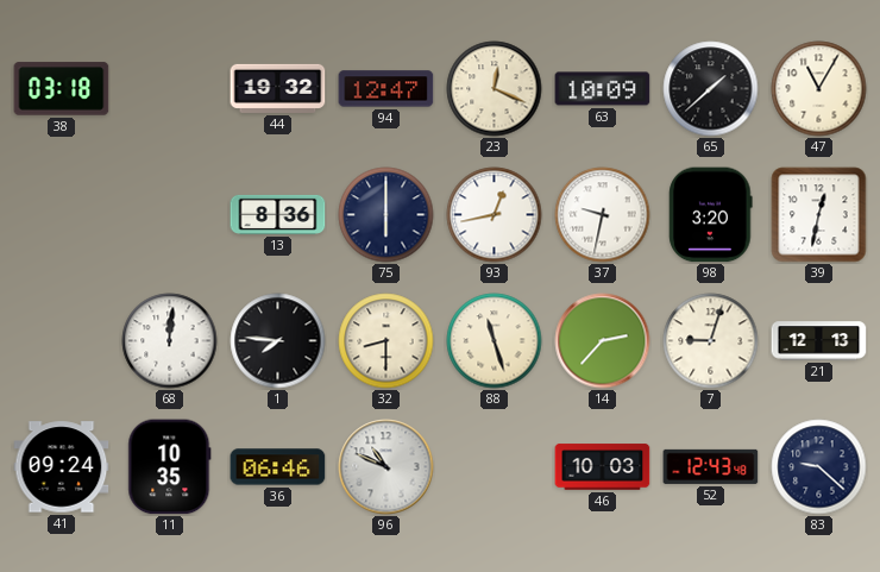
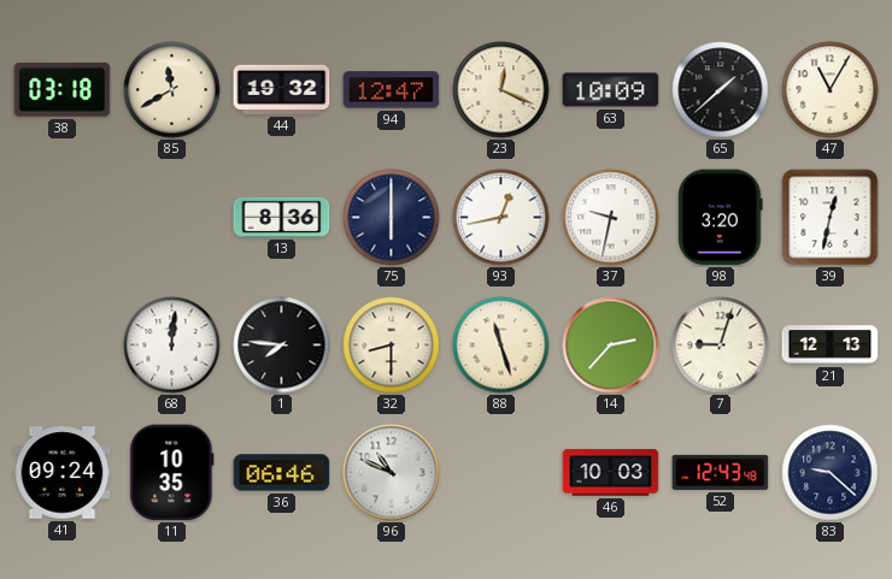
85: none -> 11:40
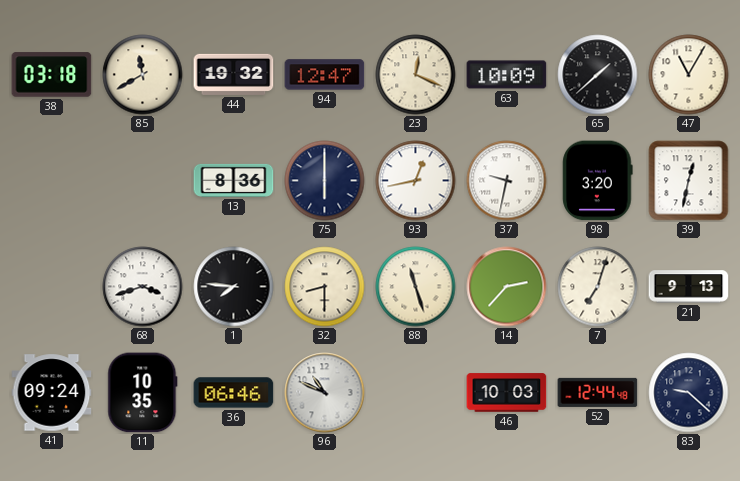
68: 12:01 -> 3:42
7: 9:03 -> 7:03
21: 12:13 -> 9:13
52: 12:43 -> 12:44
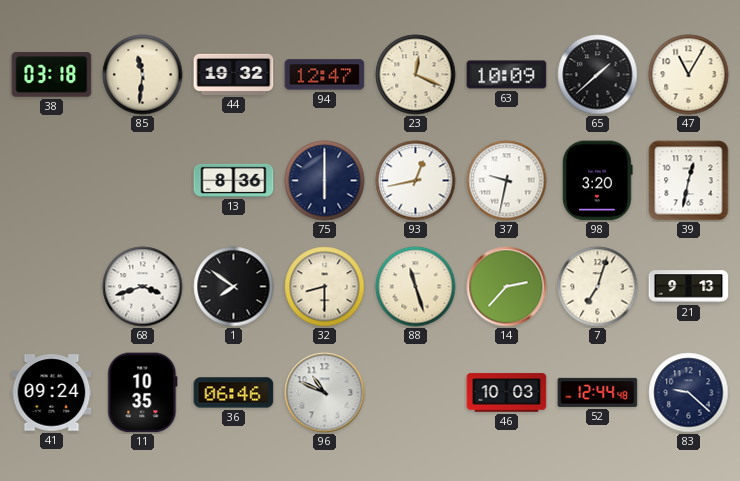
85: 11:40 -> 11:31
1: 7:46 -> 7:51
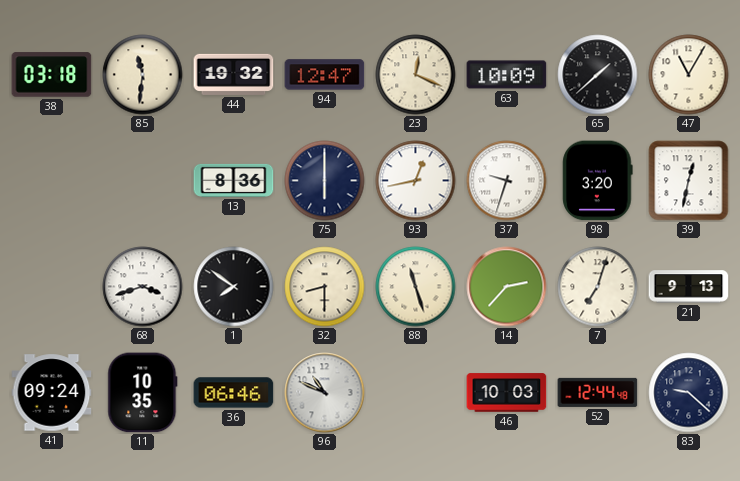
37: 9:32 -> 9:33
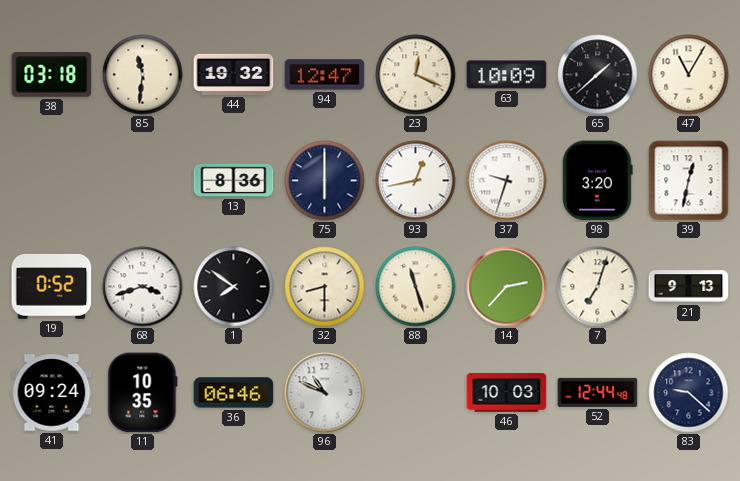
19: none -> 0:52
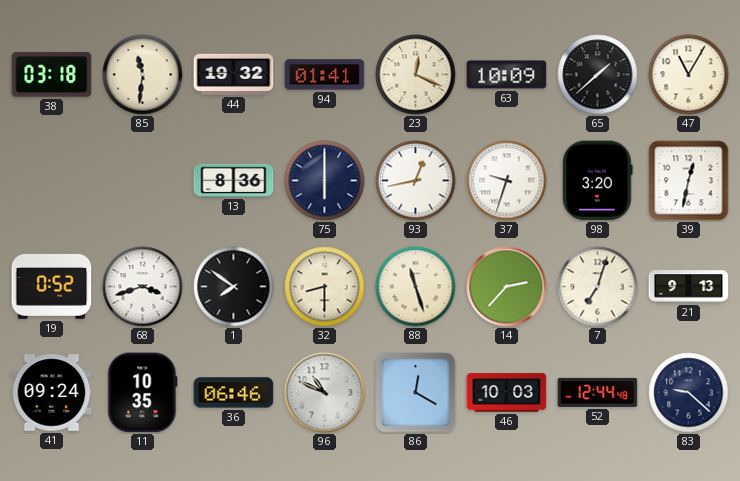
94: 12:47 -> 01:41
86: none -> 12:20
